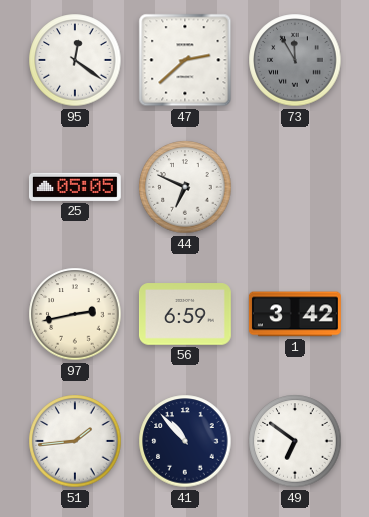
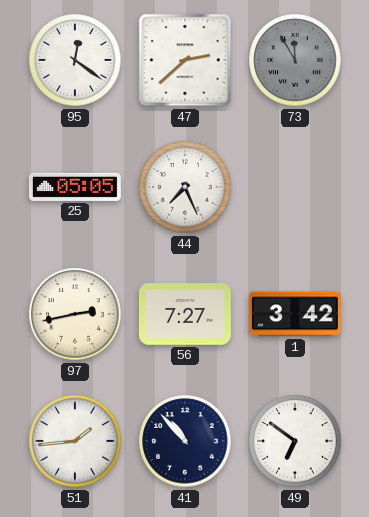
44: 6:49 -> 7:26
56: 6:59 -> 7:27
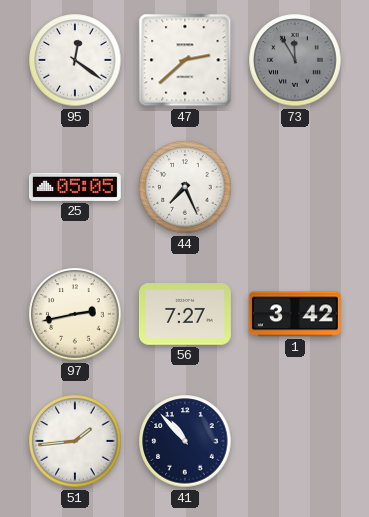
49: 6:51 -> none
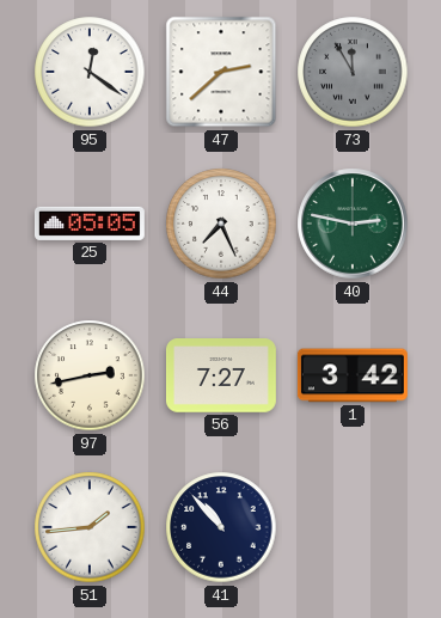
40: none -> 2:47
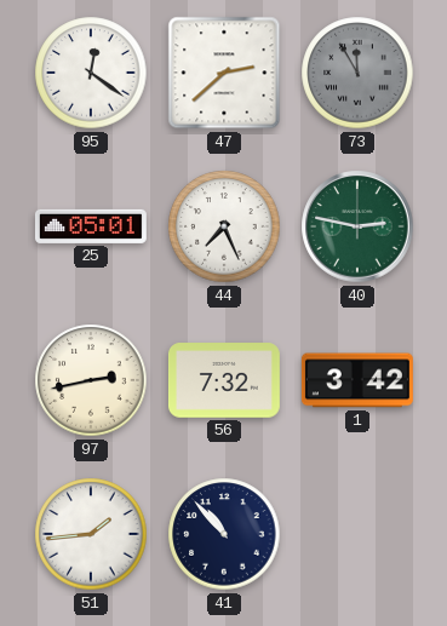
25: 05:05 -> 05:01
56: 7:27 -> 7:32
